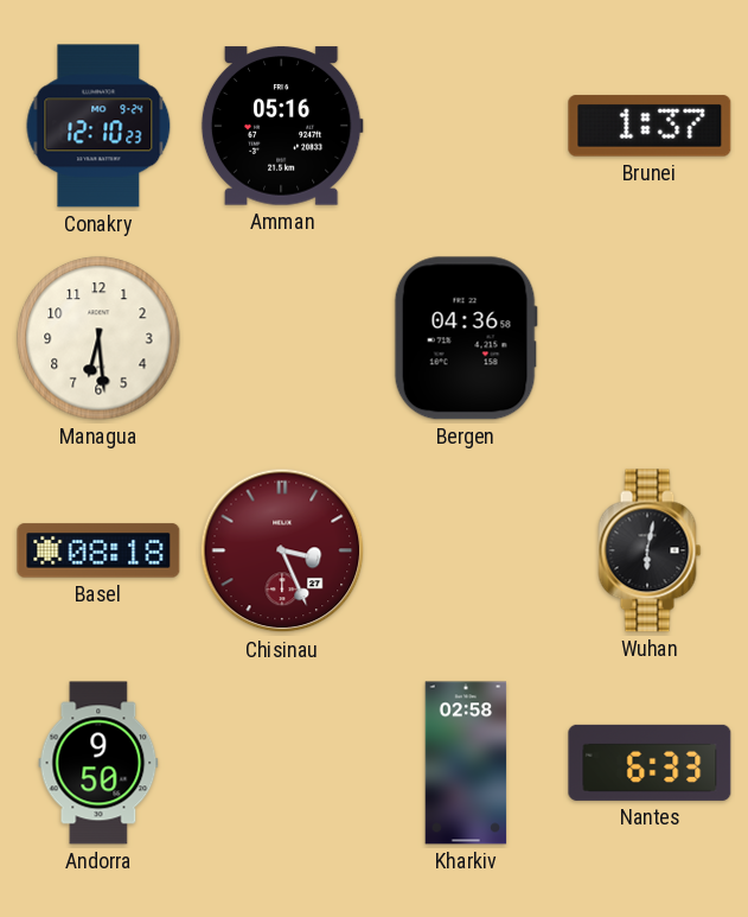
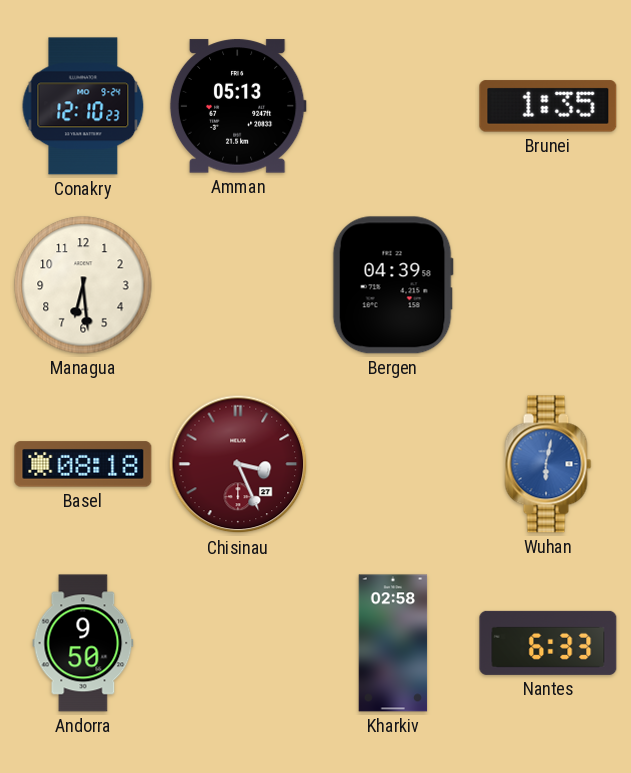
Amman: 05:16 -> 05:13
Brunei: 1:37 -> 1:35
Bergen: 04:36 -> 04:39
Wuhan dial: black -> blue
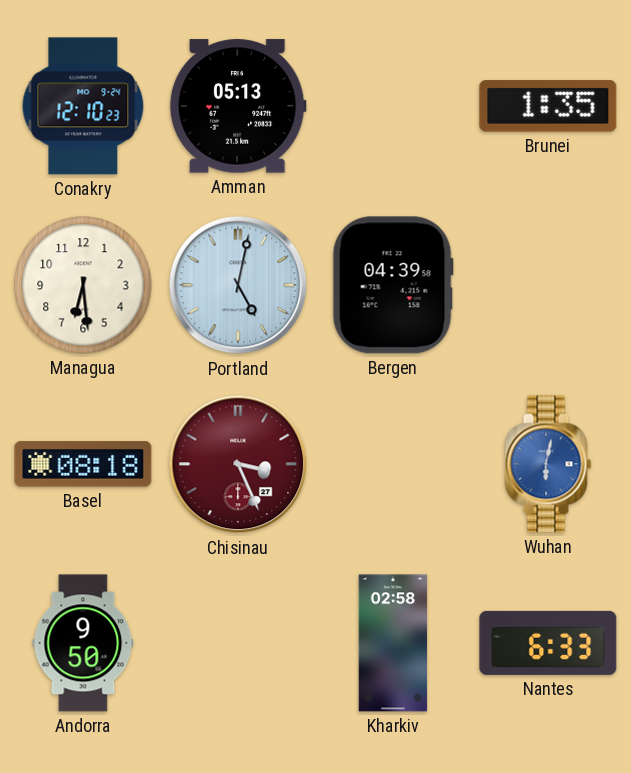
Portland: none -> 5:02
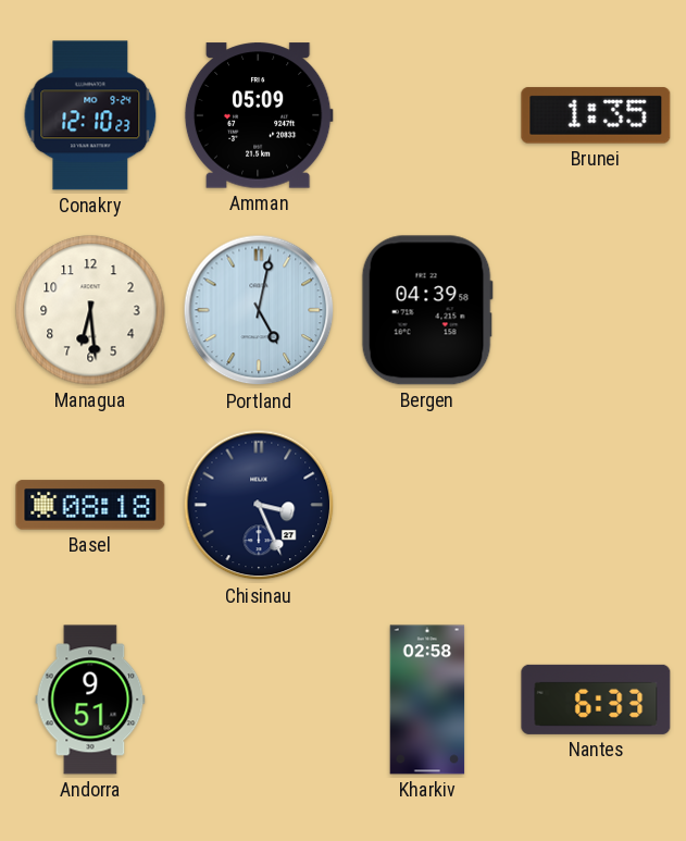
Amman: 05:13 -> 05:09
Chisinau dial: burgundy -> navy
Wuhan: 6:02 -> none
Andorra: 9:50 -> 9:51
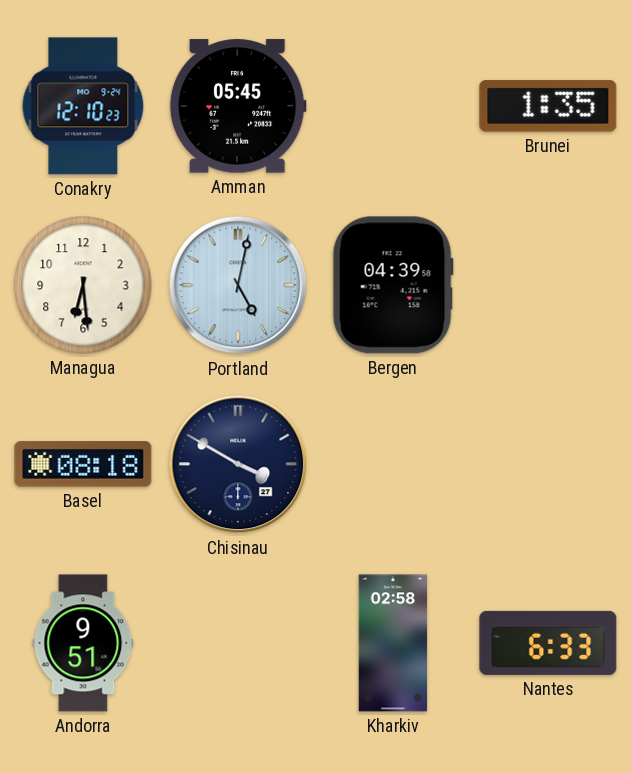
Amman: 05:09 -> 05:45
Chisinau: 3:26 -> 3:50
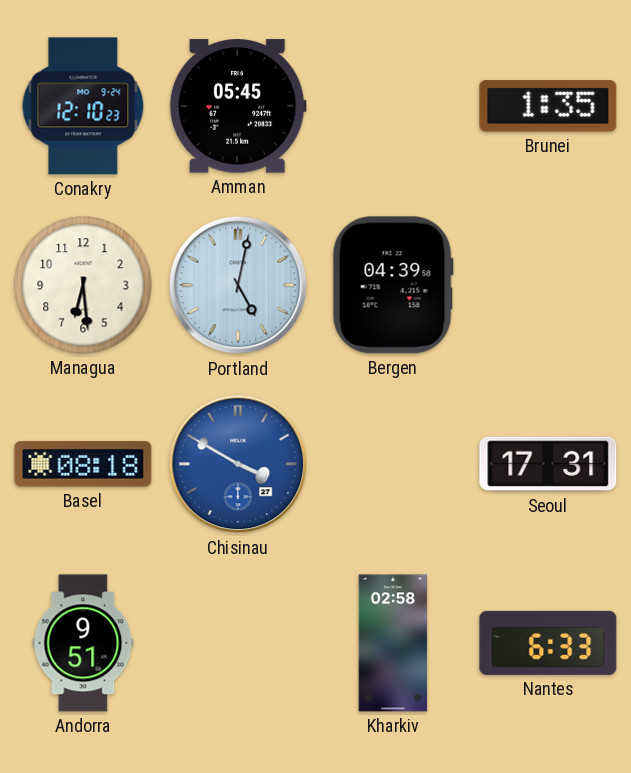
Chisinau dial: navy -> blue
Seoul: none -> 17:31
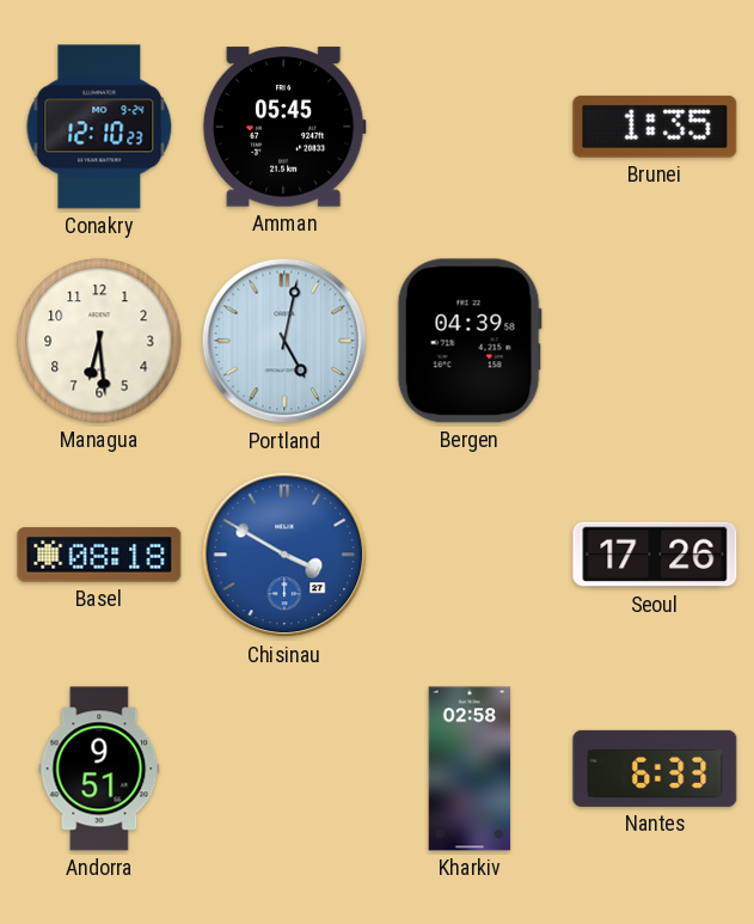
Seoul: 17:31 -> 17:26
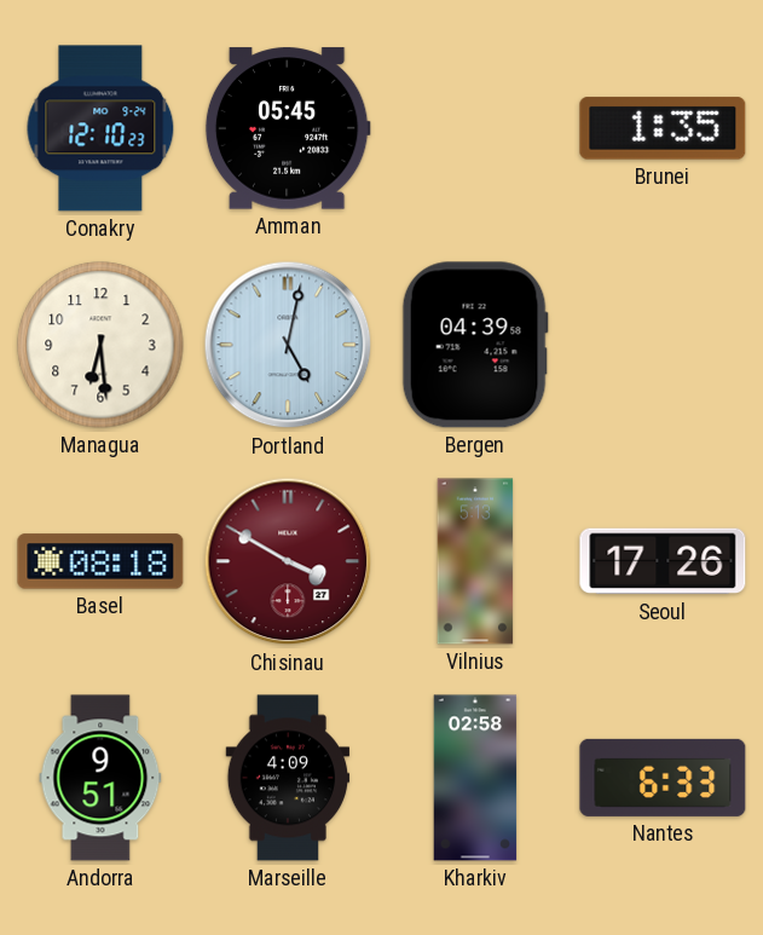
Chisinau dial: blue -> burgundy
Vilnius: none -> 5:13
Marseille: none -> 4:09
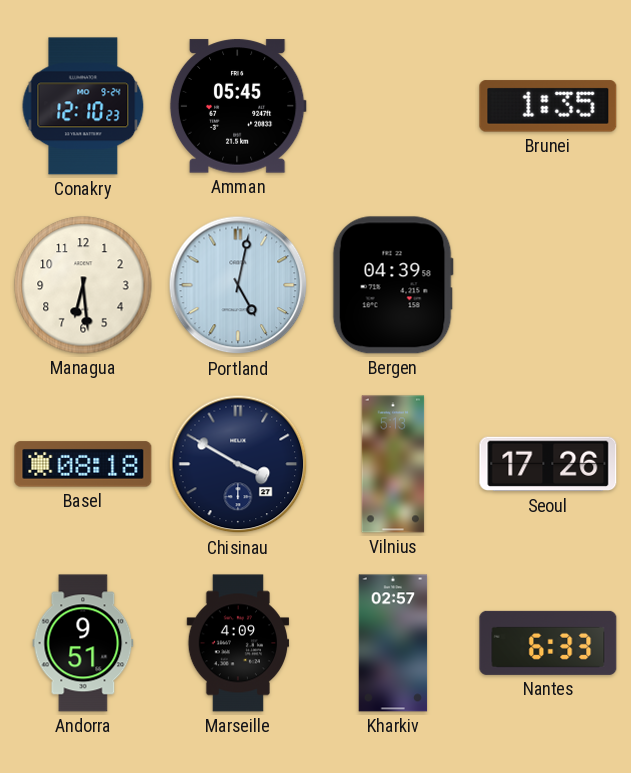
Chisinau dial: burgundy -> navy
Kharkiv: 02:58 -> 02:57
